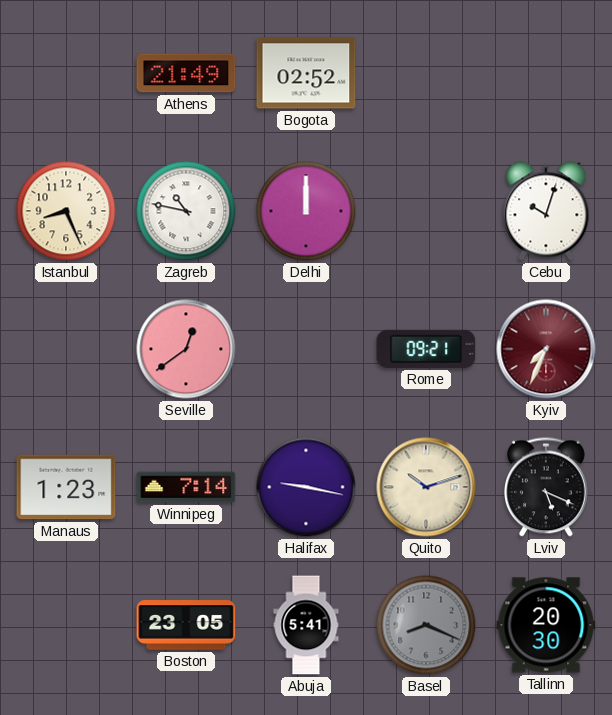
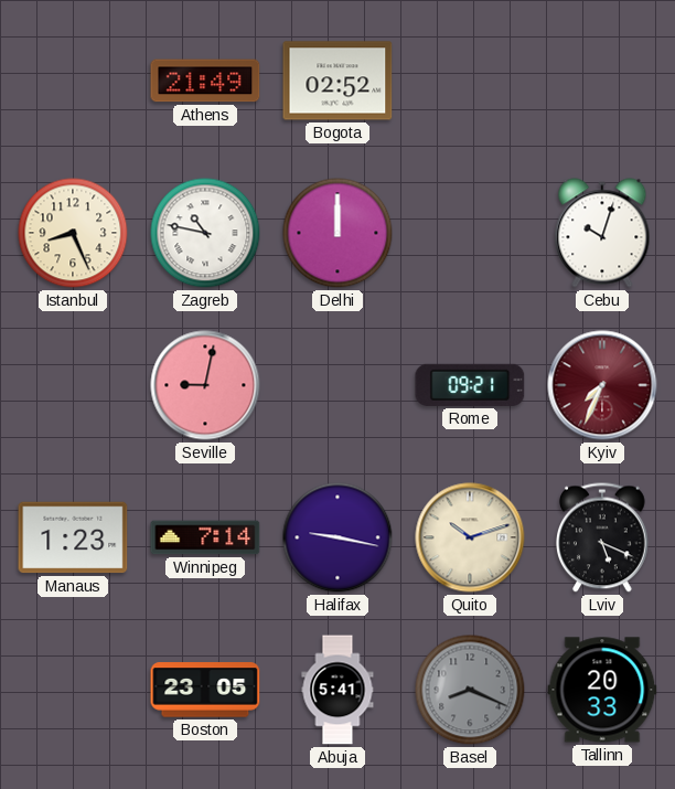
Seville: 12:39 -> 9:02
Tallinn: 20:30 -> 20:33
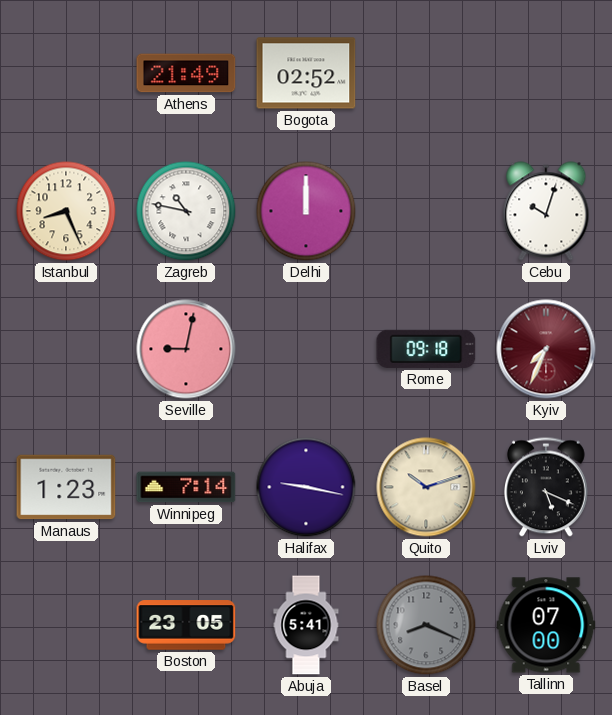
Rome: 09:21 -> 09:18
Tallinn: 20:33 -> 07:00
